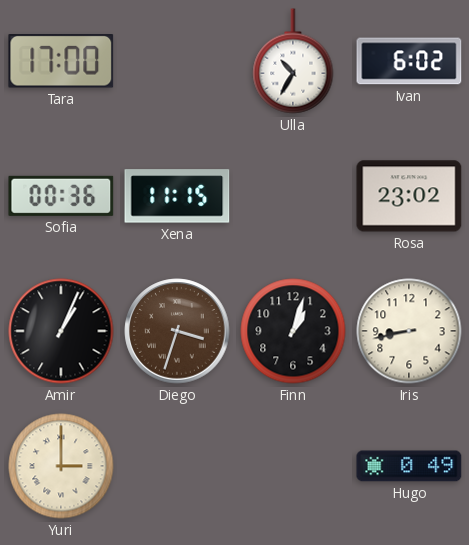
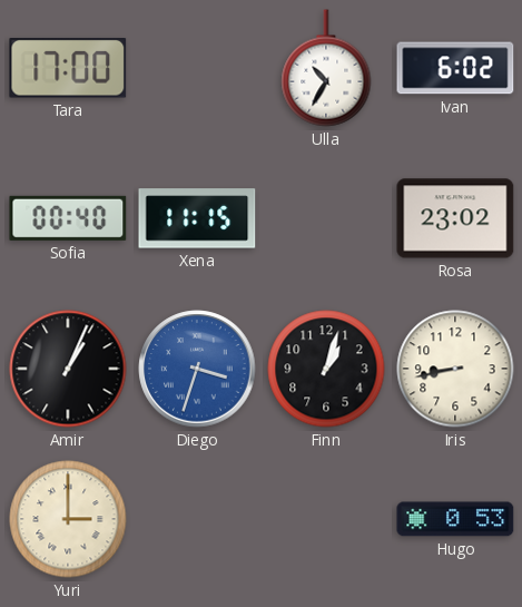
Sofia: 00:36 -> 00:40
Diego dial: brown -> blue
Hugo: 0:49 -> 0:53
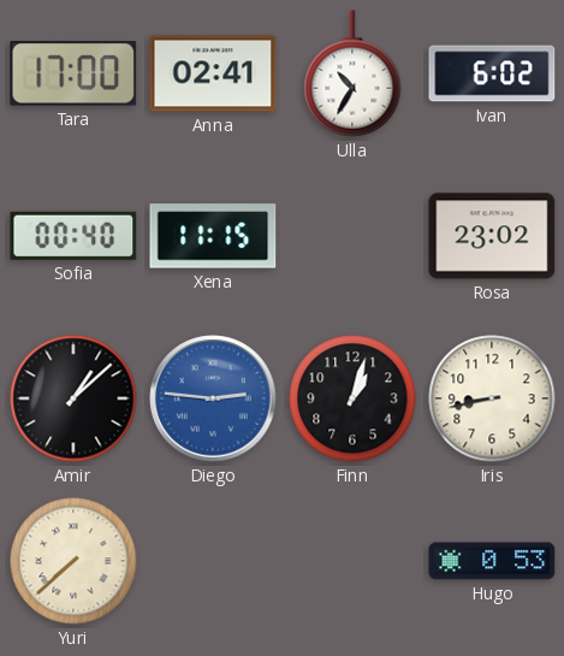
Anna: none -> 02:41
Amir: 1:04 -> 1:08
Diego: 3:33 -> 2:46
Yuri: 3:00 -> 7:38
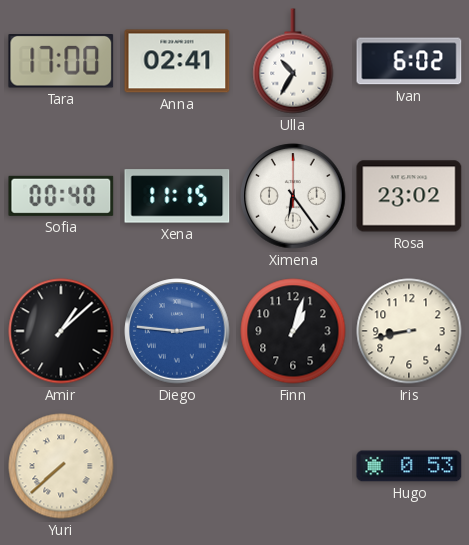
Ximena: none -> 6:24
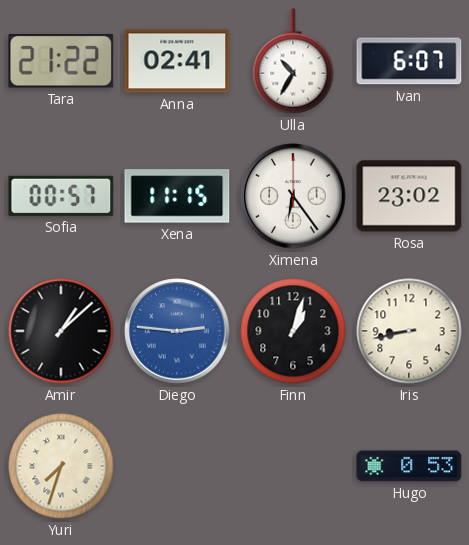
Tara: 17:00 -> 21:22
Ivan: 6:02 -> 6:07
Sofia: 00:40 -> 00:57
Yuri: 7:38 -> 7:33
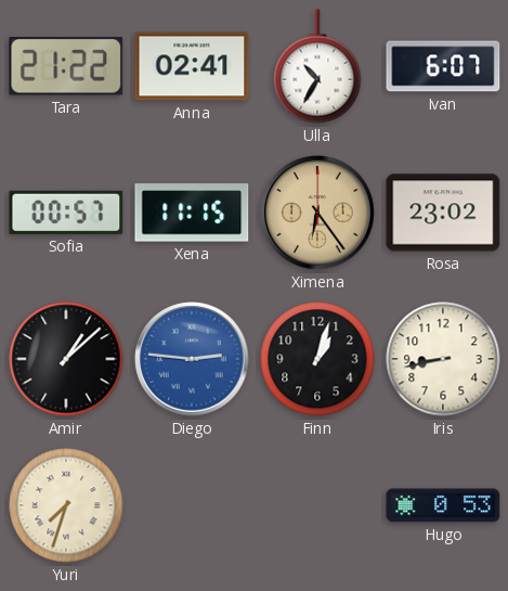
Ximena dial: white -> champagne
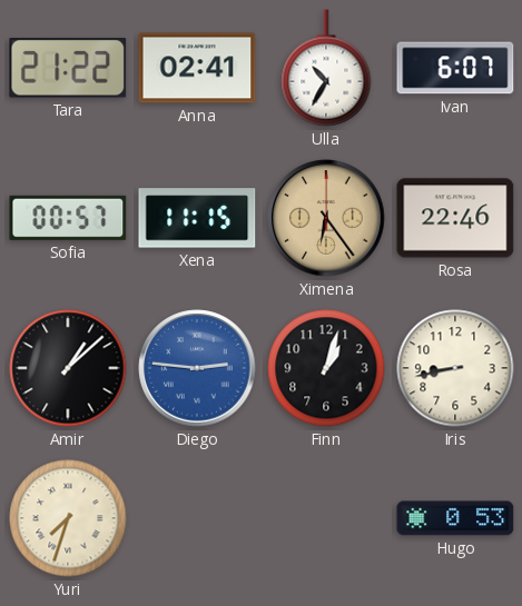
Rosa: 23:02 -> 22:46
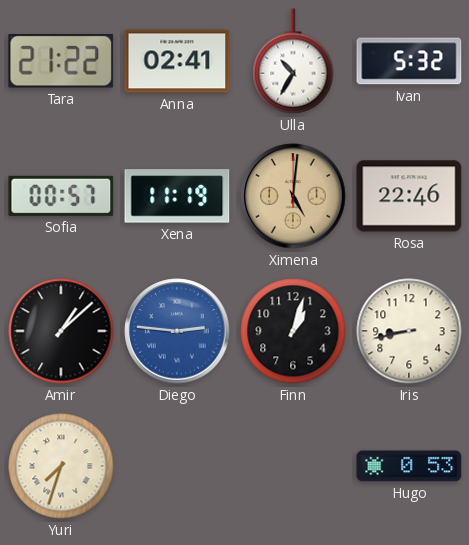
Ivan: 6:07 -> 5:32
Xena: 11:15 -> 11:19
Ximena: 6:24 -> 5:01
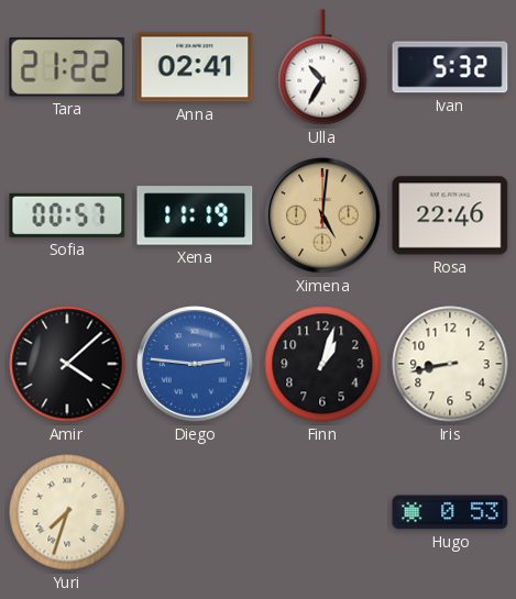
Amir: 1:08 -> 4:08
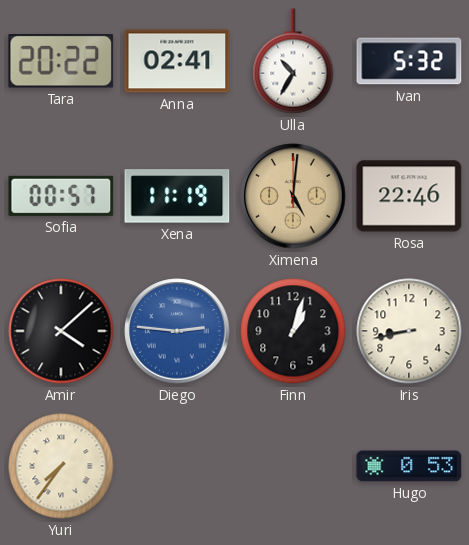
Tara: 21:22 -> 20:22
Yuri: 7:33 -> 7:36
